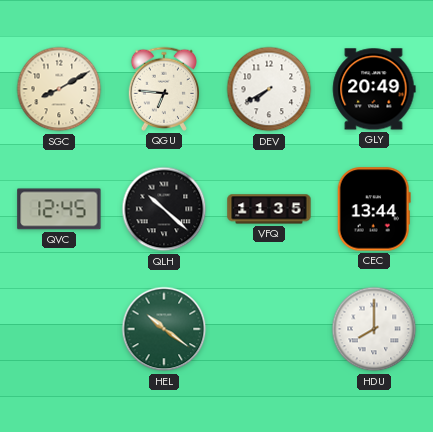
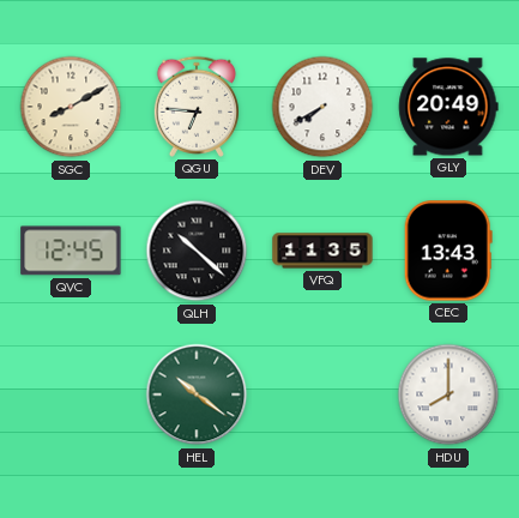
CEC: 13:44 -> 13:43
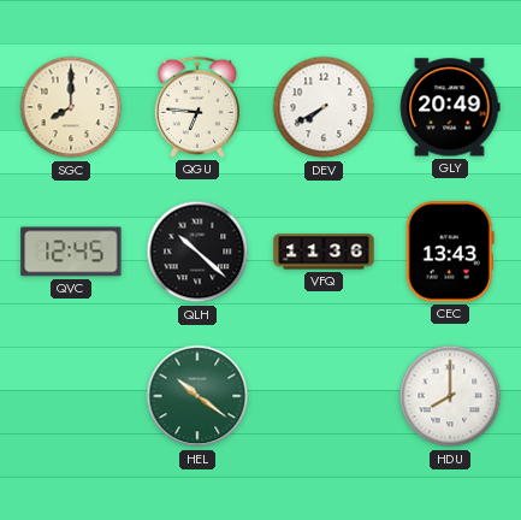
SGC: 8:10 -> 8:00
VFQ: 11:35 -> 11:36
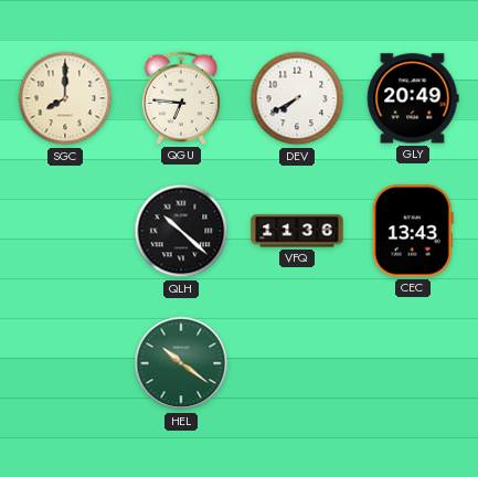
QVC: 12:45 -> none
HDU: 8:00 -> none
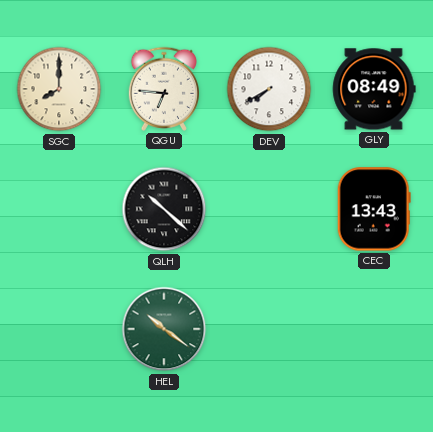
GLY: 20:49 -> 08:49
VFQ: 11:36 -> none
